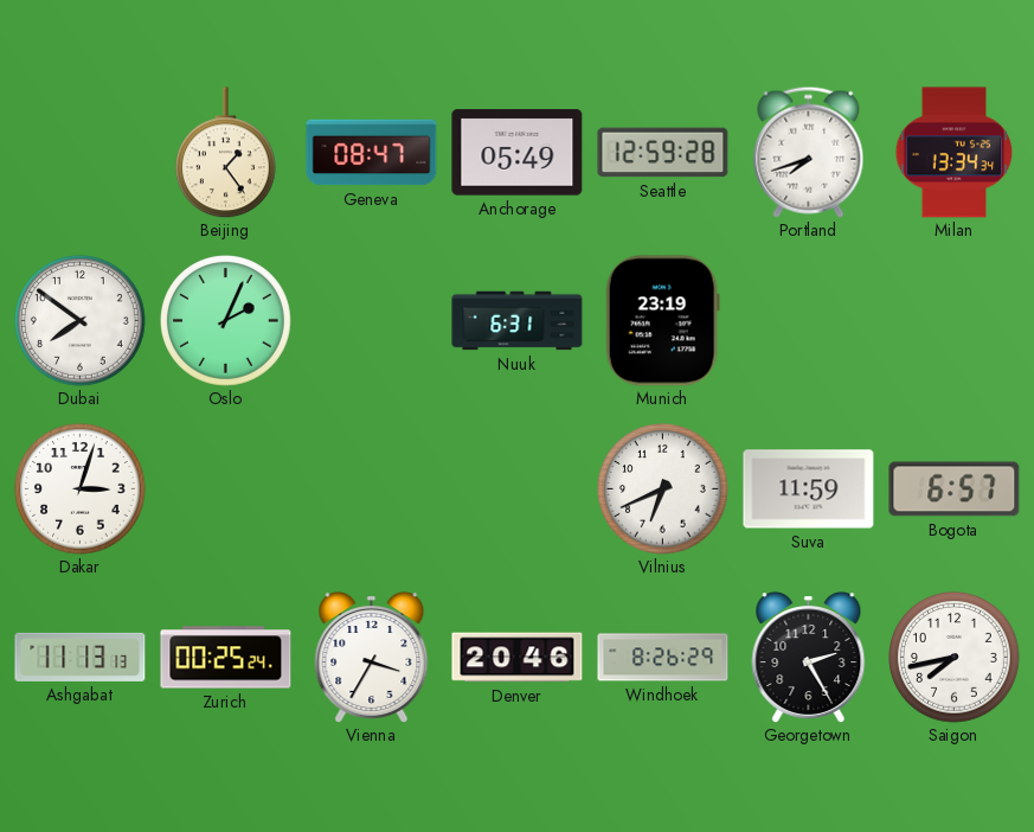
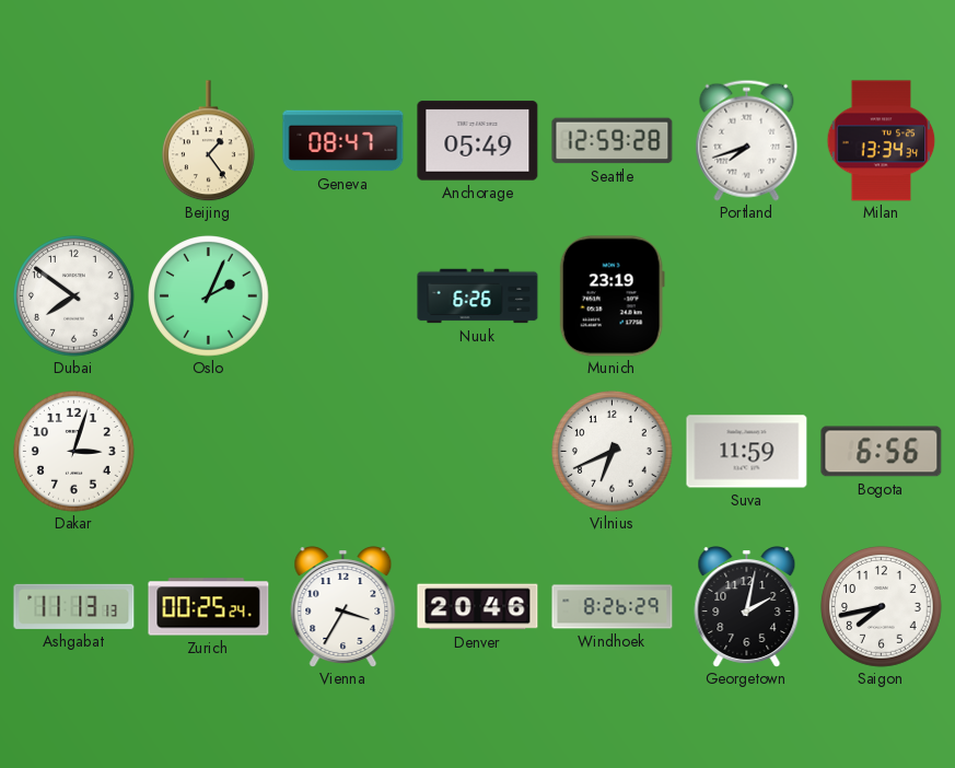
Nuuk: 6:31 -> 6:26
Bogota: 6:57 -> 6:56
Georgetown: 2:25 -> 2:02
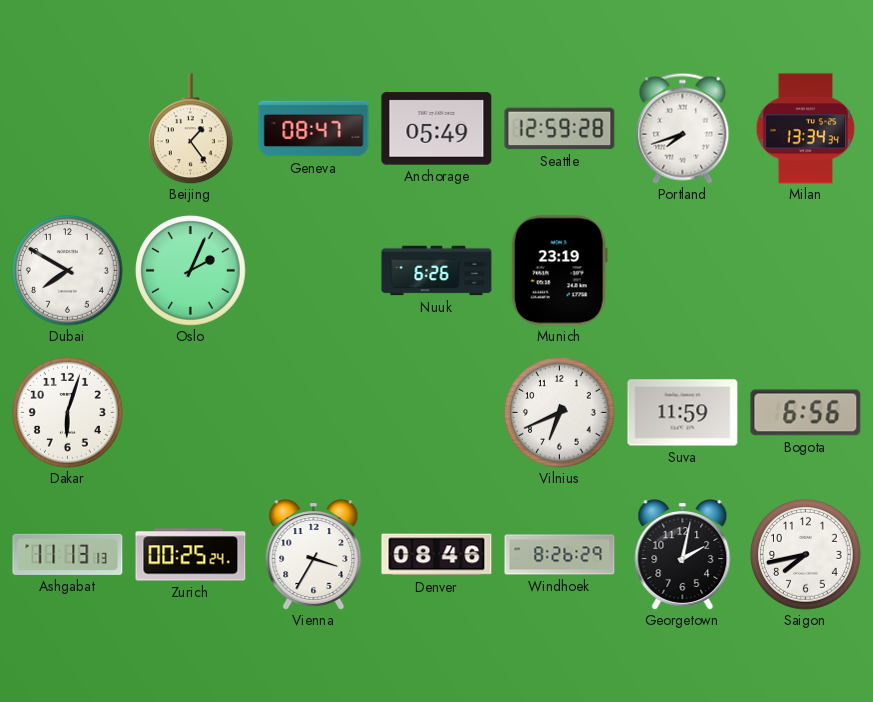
Dubai: 7:51 -> 7:50
Dakar: 3:03 -> 6:03
Denver: 20:46 -> 08:46
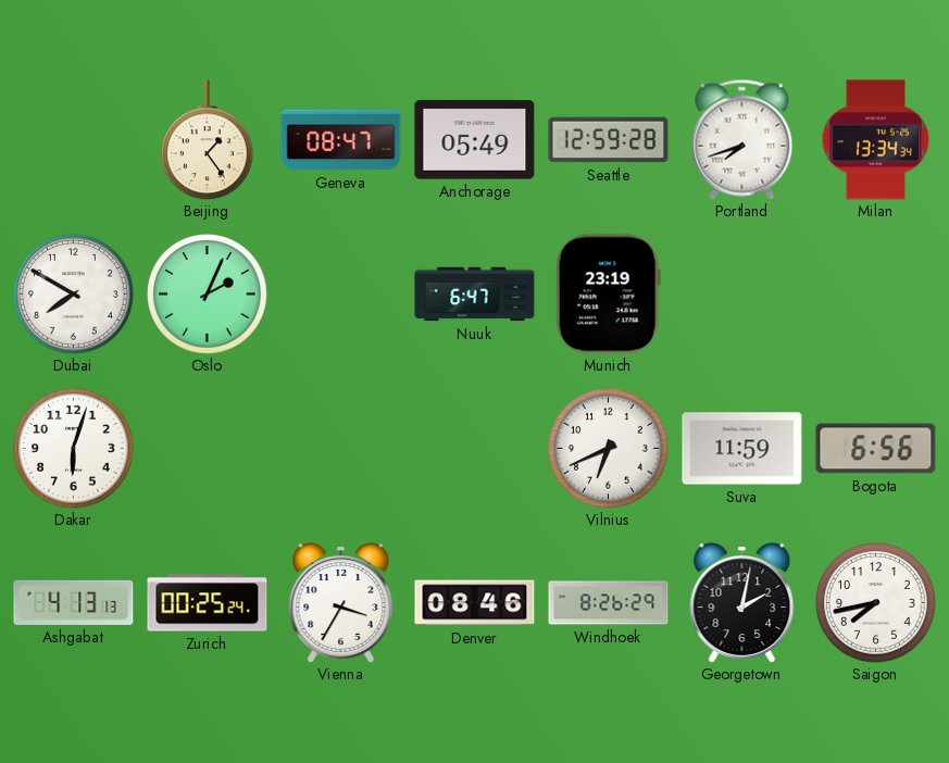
Nuuk: 6:26 -> 6:47
Ashgabat: 11:13 -> 4:13
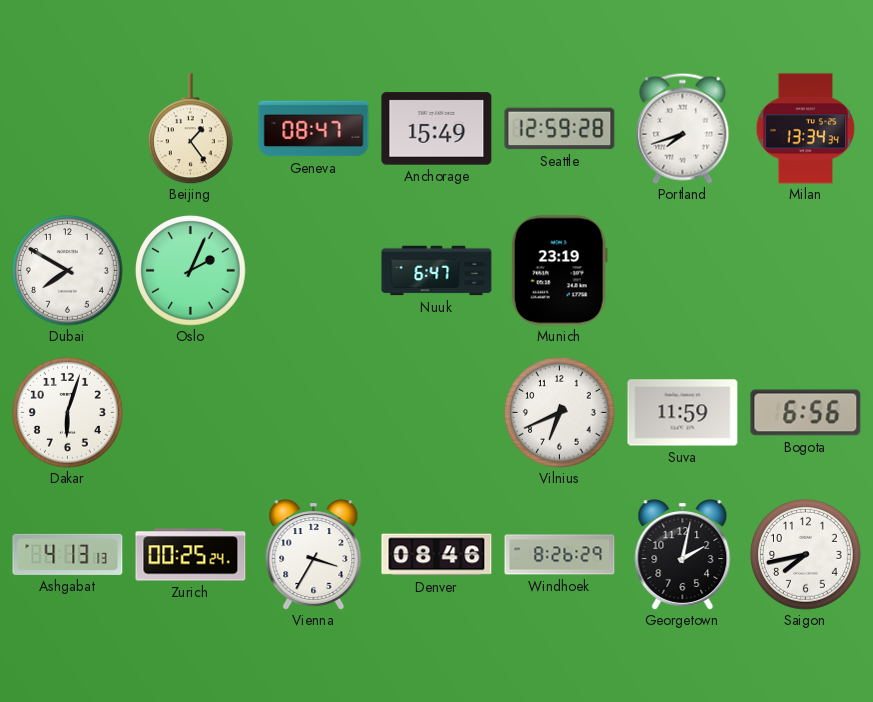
Anchorage: 05:49 -> 15:49
